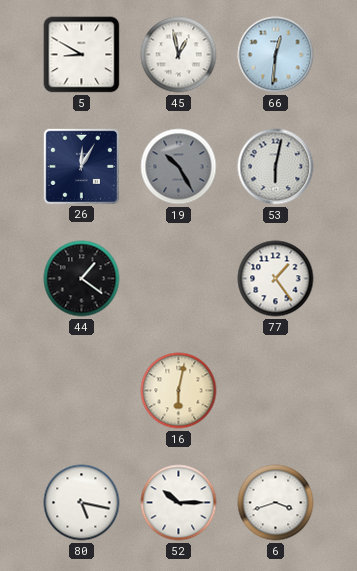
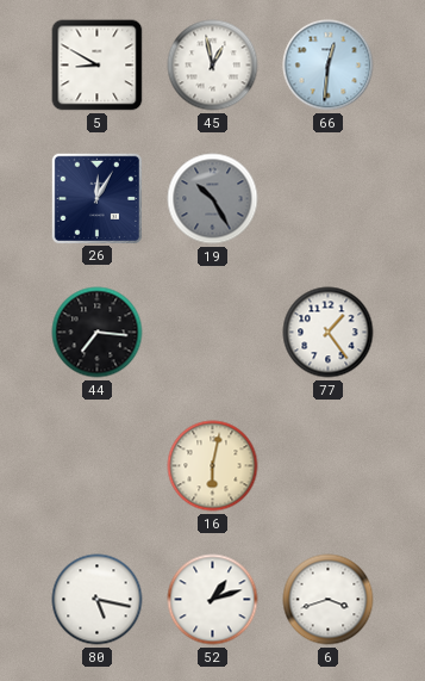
53: 6:02 -> none
44: 1:21 -> 7:16
52: 10:15 -> 1:12
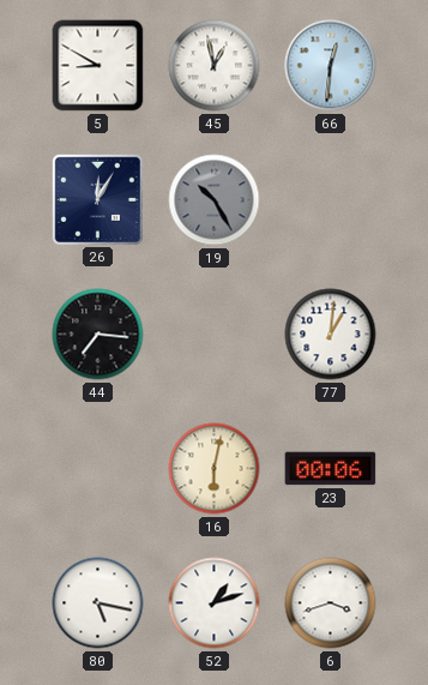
77: 1:24 -> 1:01
23: none -> 00:06
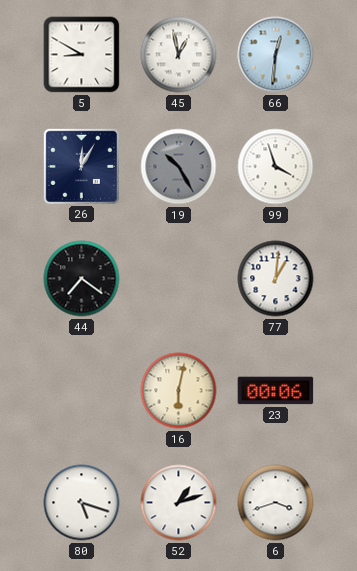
99: none -> 3:57
44: 7:16 -> 7:21
80: 5:17 -> 5:18
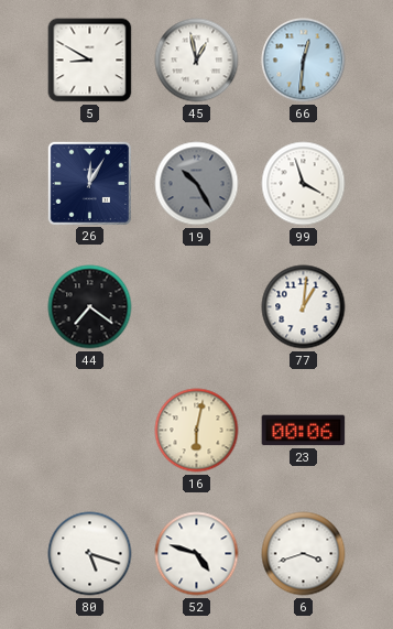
52: 1:12 -> 4:48
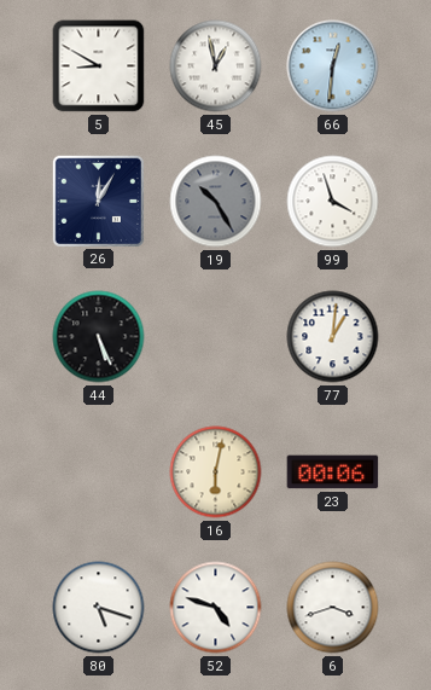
44: 7:21 -> 5:26
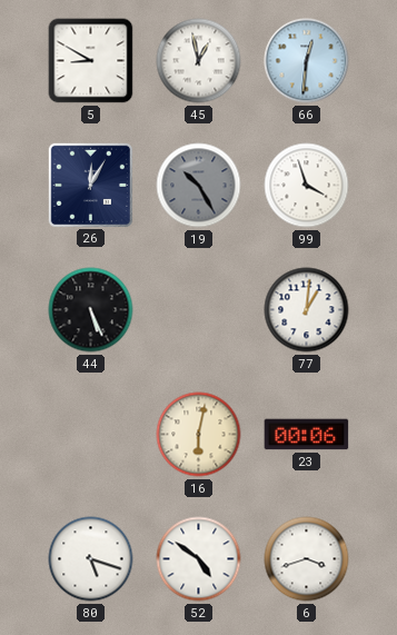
52: 4:48 -> 4:51
